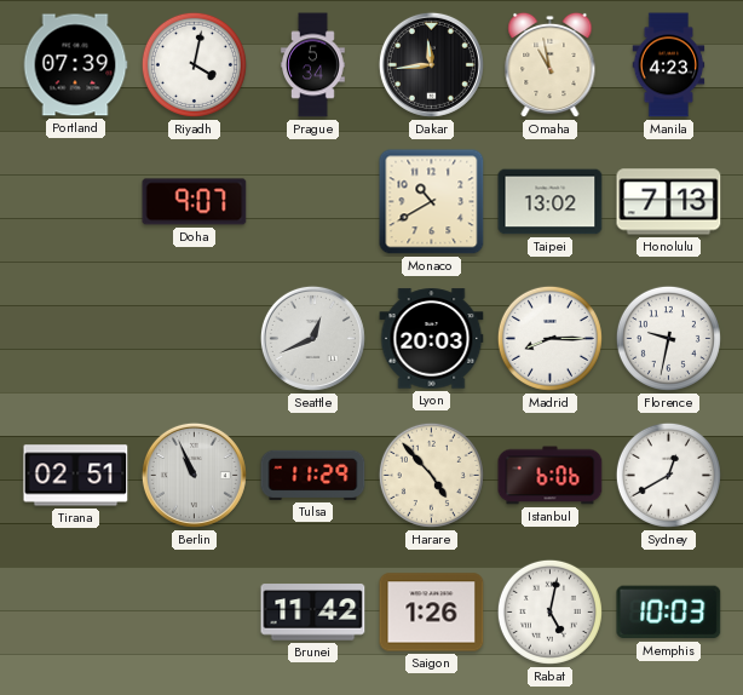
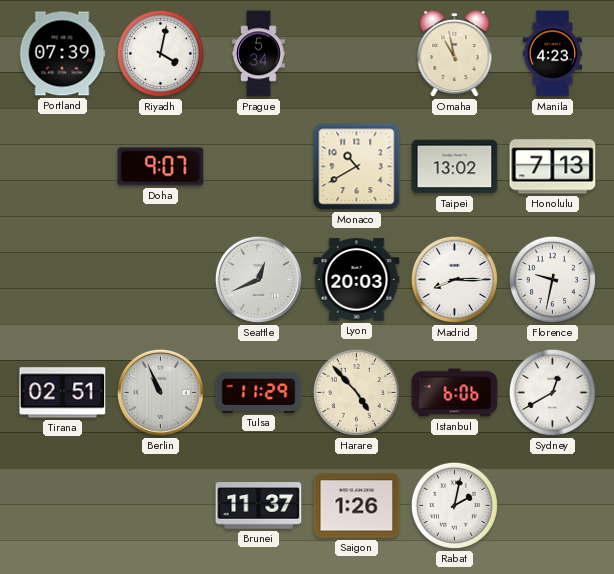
Dakar: 11:44 -> none
Brunei: 11:42 -> 11:37
Rabat: 5:02 -> 2:02
Memphis: 10:03 -> none
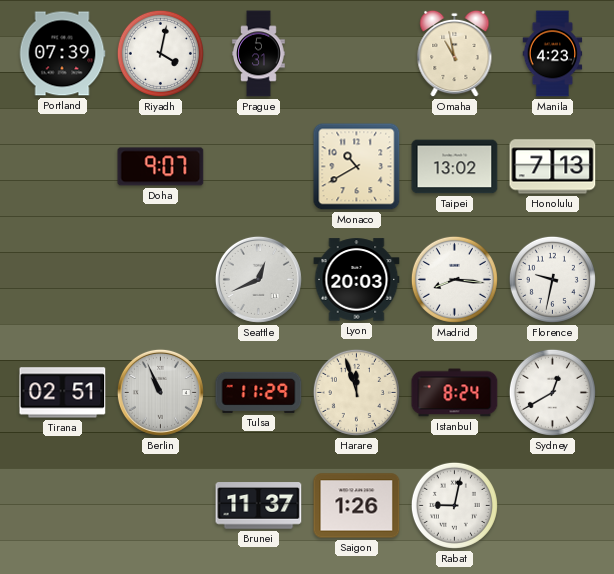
Prague: 5:34 -> 5:31
Madrid: 8:15 -> 8:16
Harare: 4:53 -> 11:57
Istanbul: 6:06 -> 8:24
Rabat: 2:02 -> 9:02
